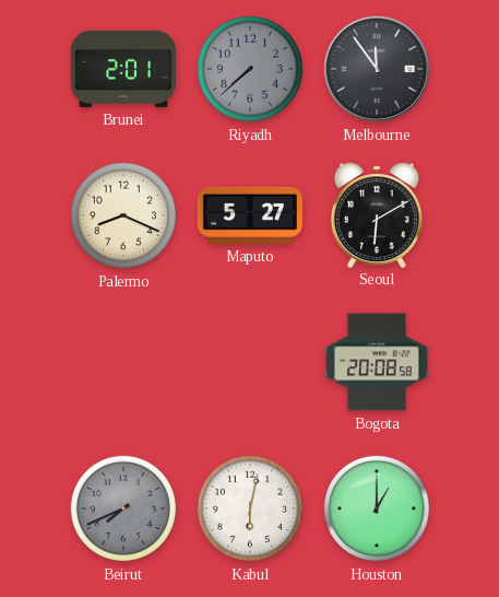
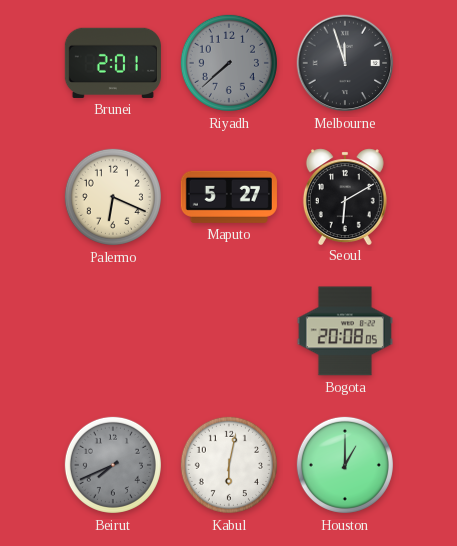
Melbourne: 11:54 -> 11:57
Palermo: 8:19 -> 6:19
Bogota: 20:08:58 -> 20:08:05
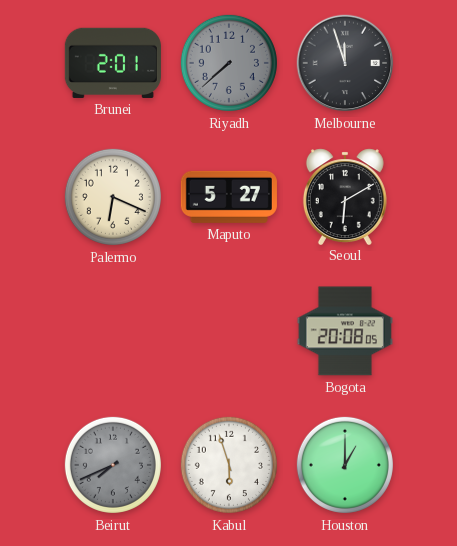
Kabul: 6:02 -> 5:57
